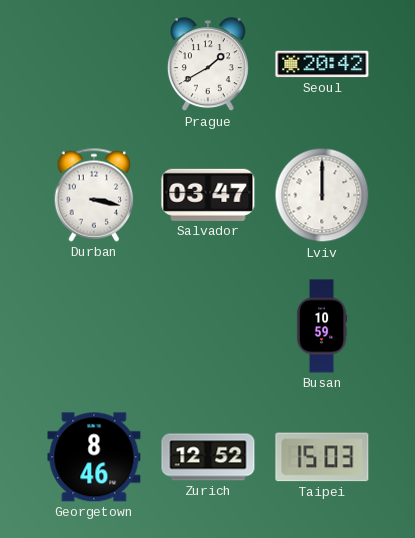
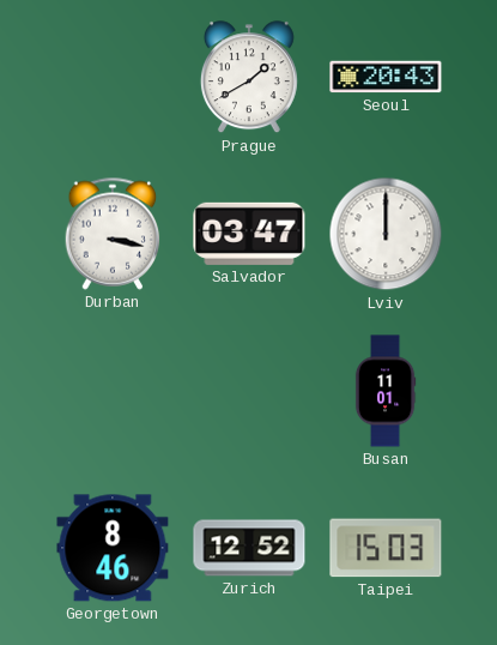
Seoul: 20:42 -> 20:43
Busan: 10:59 -> 11:01
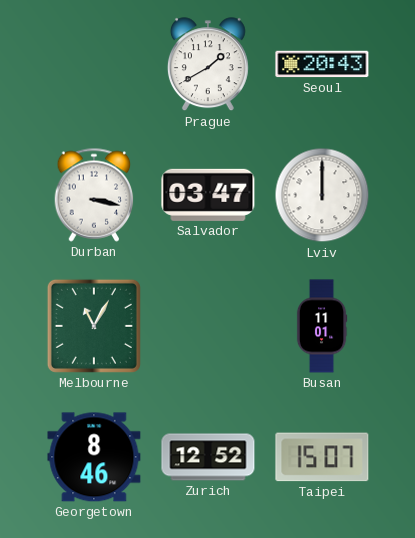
Melbourne: none -> 11:05
Taipei: 15:03 -> 15:07
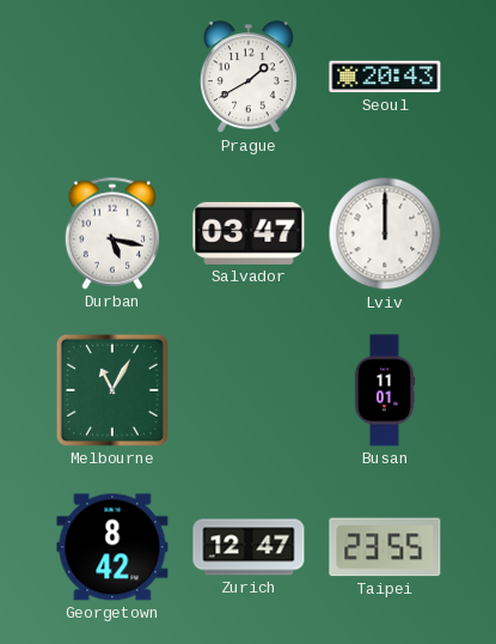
Durban: 3:17 -> 5:17
Georgetown: 8:46 -> 8:42
Zurich: 12:52 -> 12:47
Taipei: 15:07 -> 23:55
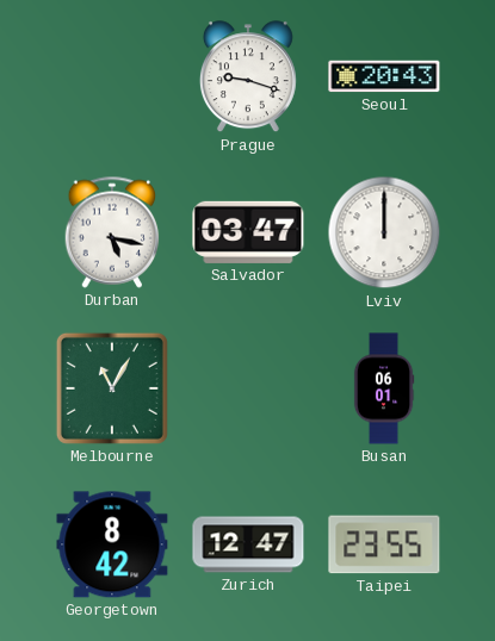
Prague: 1:40 -> 9:18
Busan: 11:01 -> 06:01
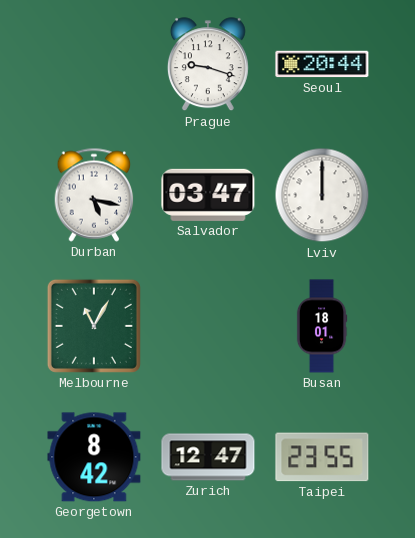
Seoul: 20:43 -> 20:44
Busan: 06:01 -> 18:01
